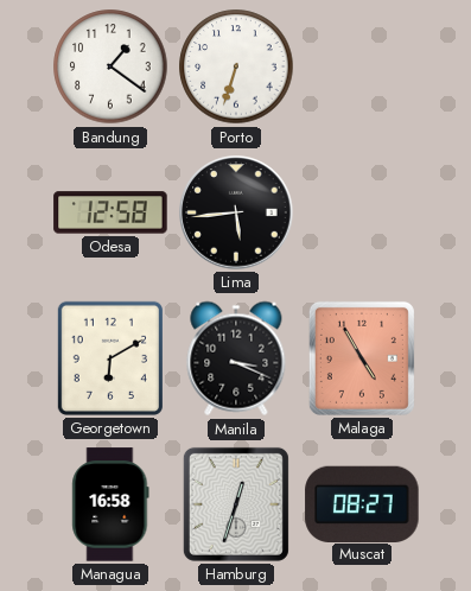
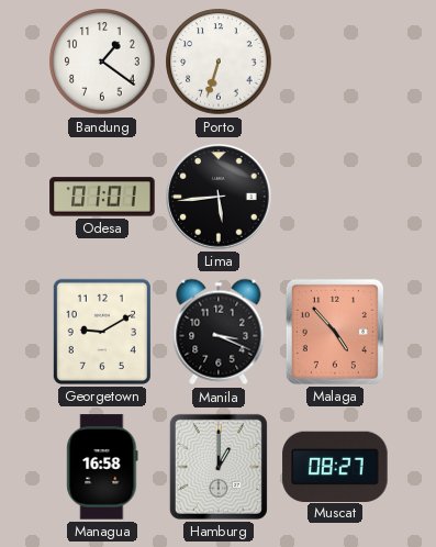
Odesa: 12:58 -> 01:01
Georgetown: 6:10 -> 9:10
Malaga: 4:55 -> 4:53
Hamburg: 12:33 -> 1:00
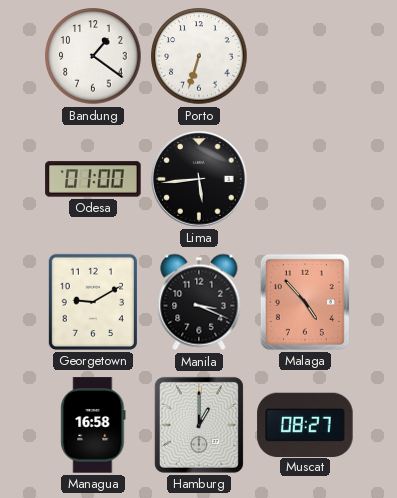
Odesa: 01:01 -> 01:00
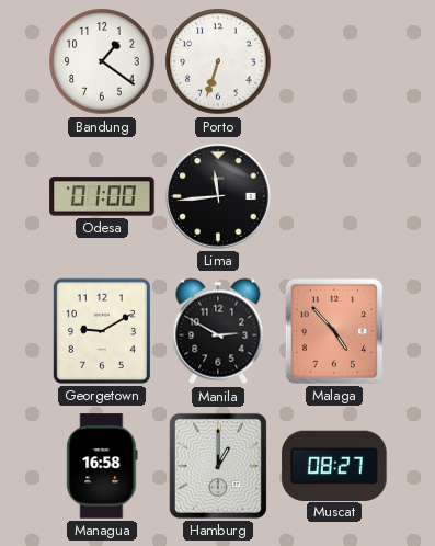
Lima: 5:44 -> 11:44
Manila: 3:19 -> 2:50
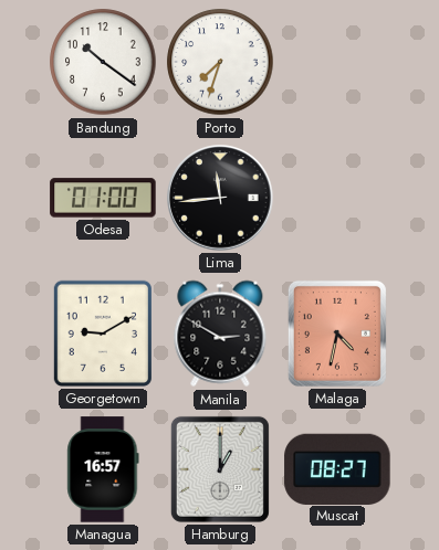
Bandung: 1:21 -> 10:21
Porto: 6:33 -> 7:33
Malaga: 4:53 -> 4:32
Managua: 16:58 -> 16:57
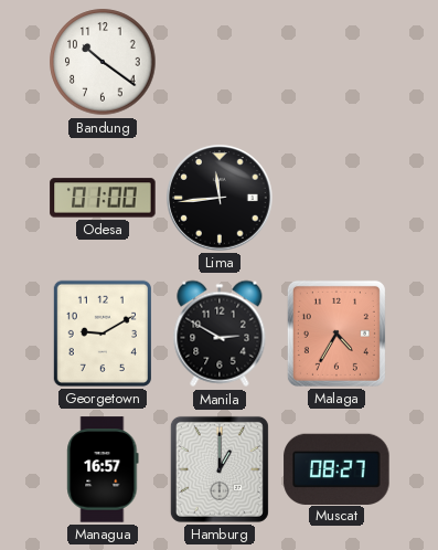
Porto: 7:33 -> none
Malaga: 4:32 -> 4:35
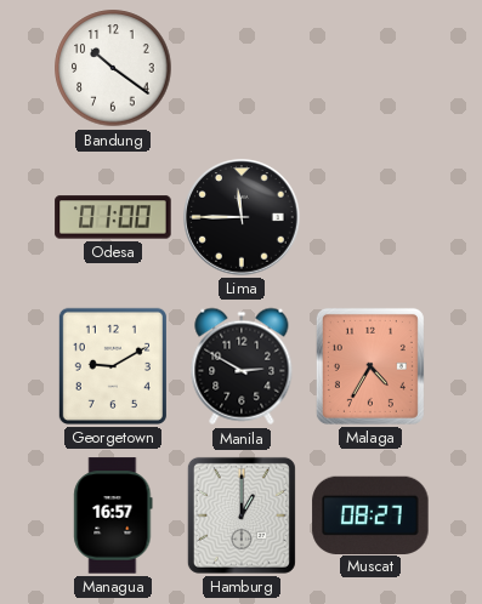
Lima: 11:44 -> 11:45
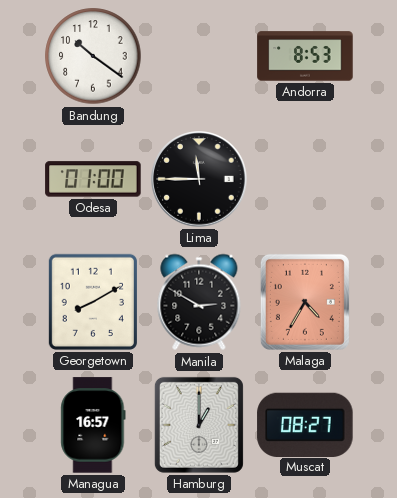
Andorra: none -> 8:53
Georgetown: 9:10 -> 8:10
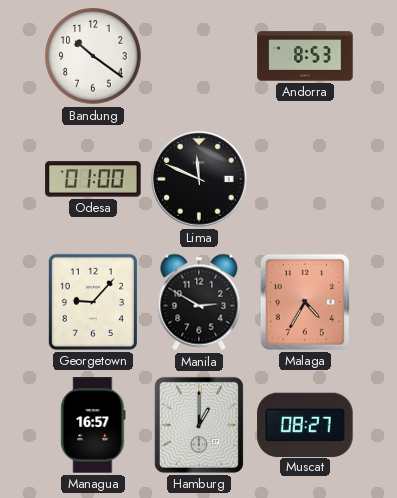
Lima: 11:45 -> 11:49
Georgetown: 8:10 -> 9:07
